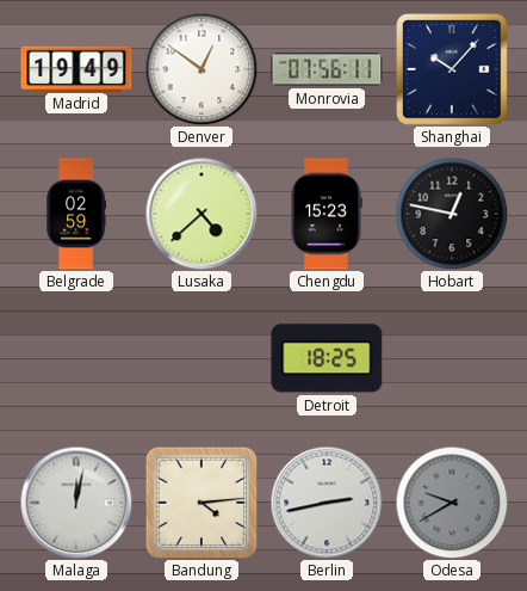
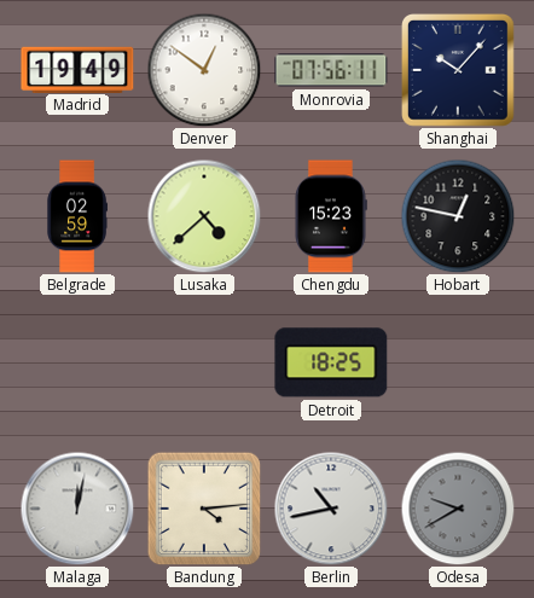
Berlin: 2:43 -> 10:43
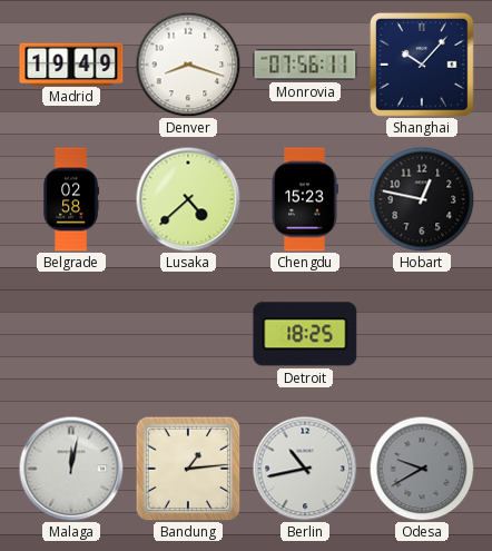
Denver: 12:51 -> 8:18
Belgrade: 02:59 -> 02:58
Bandung: 4:14 -> 1:14
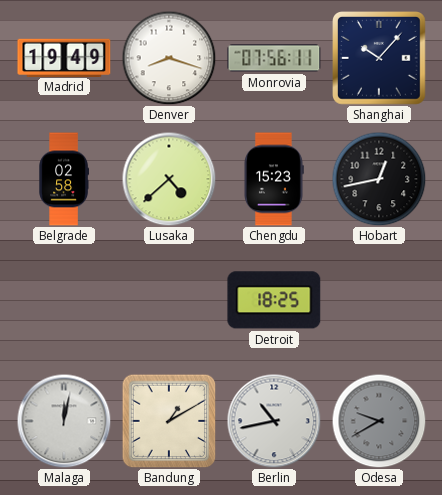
Hobart: 12:47 -> 12:43
Bandung: 1:14 -> 1:10
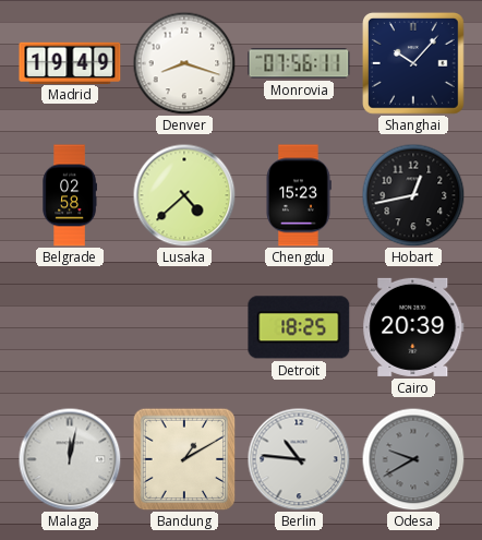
Cairo: none -> 20:39
Berlin: 10:43 -> 10:46
